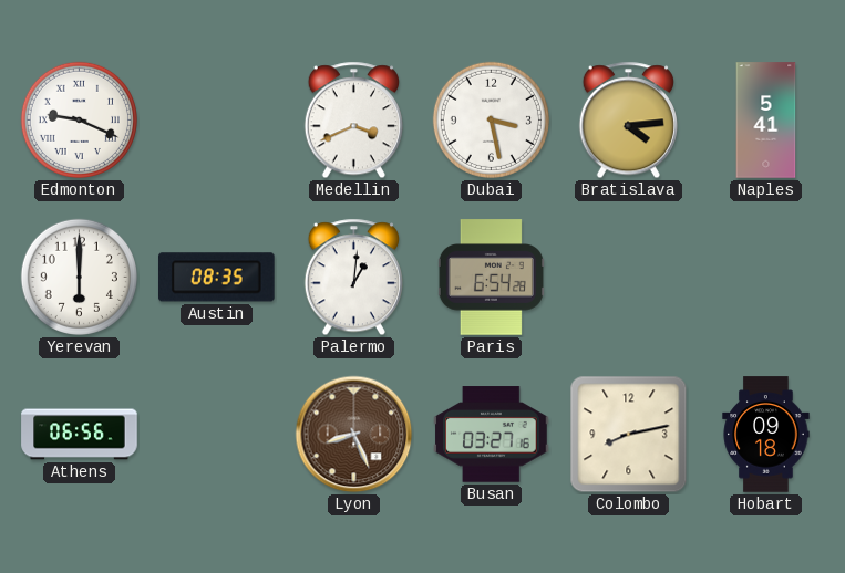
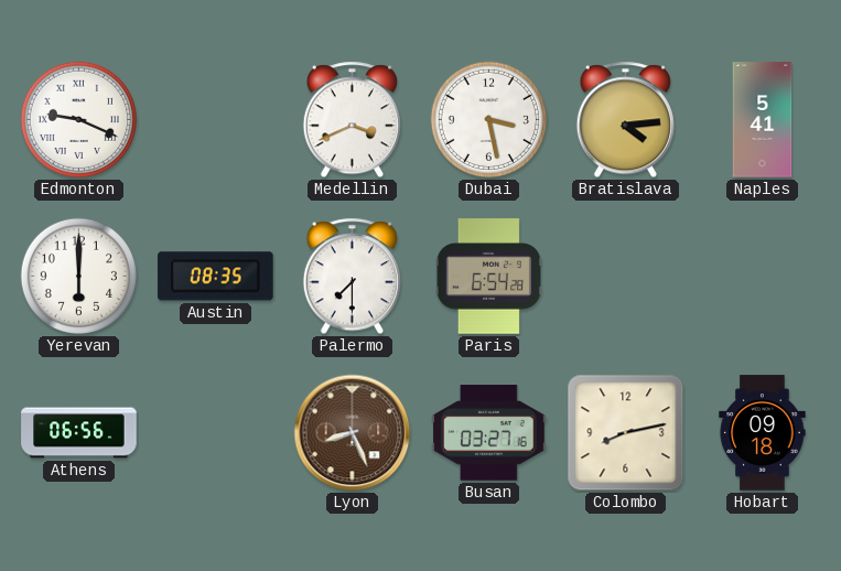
Palermo: 1:01 -> 7:30
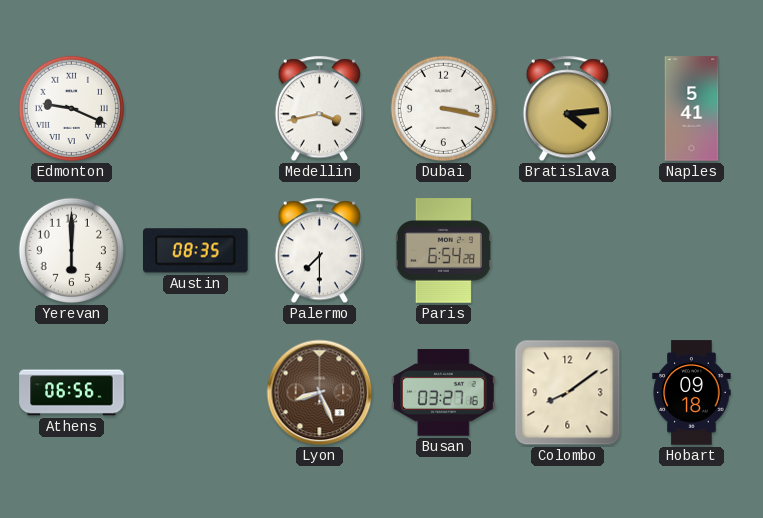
Medellin: 3:41 -> 3:43
Dubai: 3:28 -> 3:17
Colombo: 8:13 -> 8:09
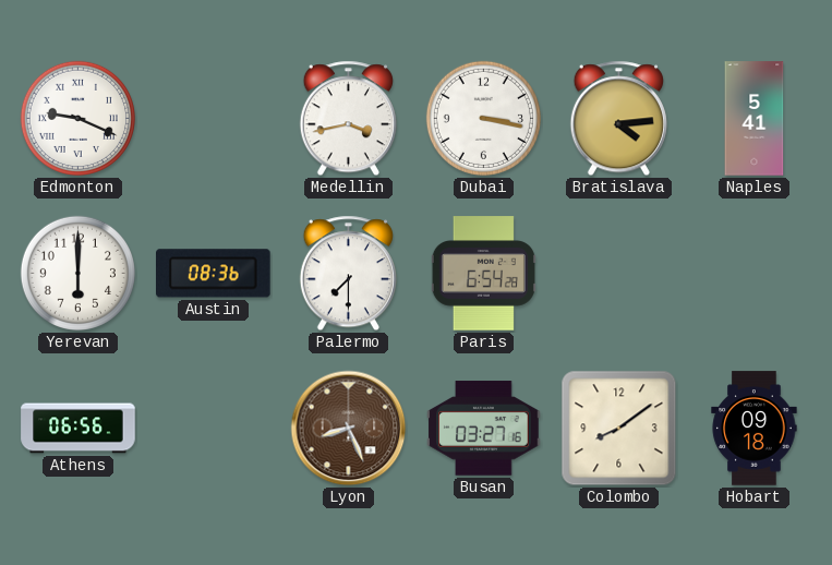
Austin: 08:35 -> 08:36
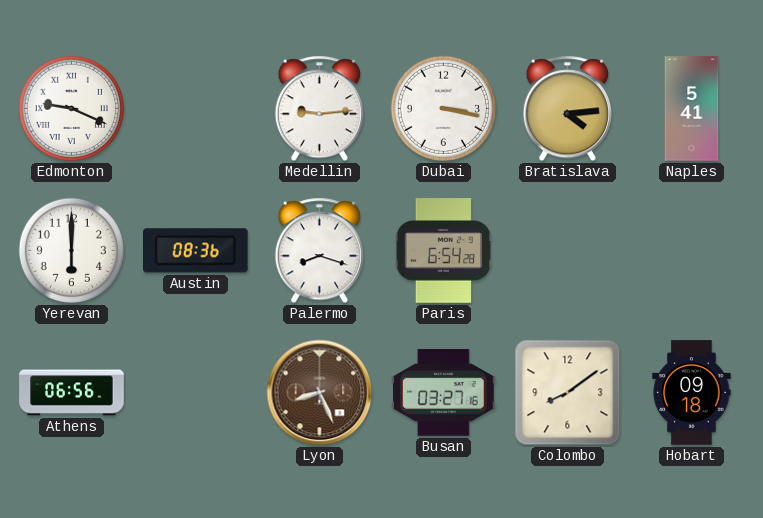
Medellin: 3:43 -> 9:14
Palermo: 7:30 -> 8:18
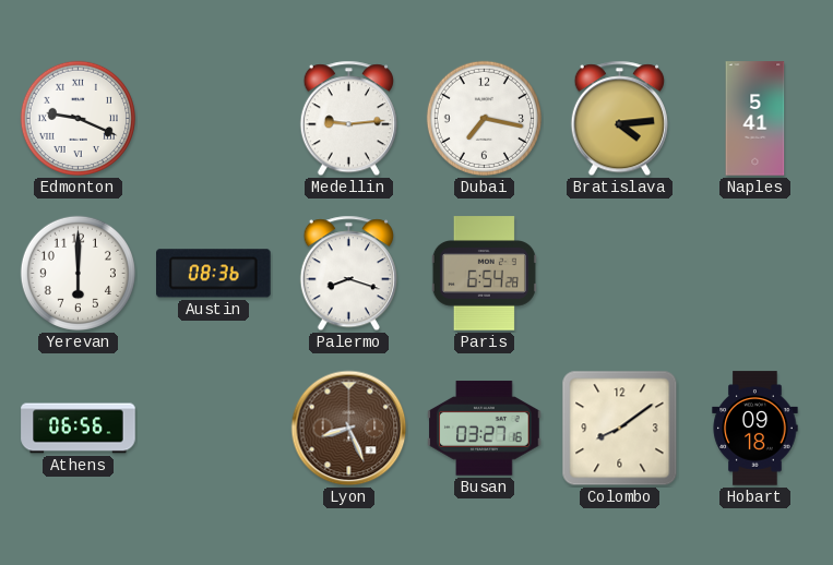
Dubai: 3:17 -> 7:17
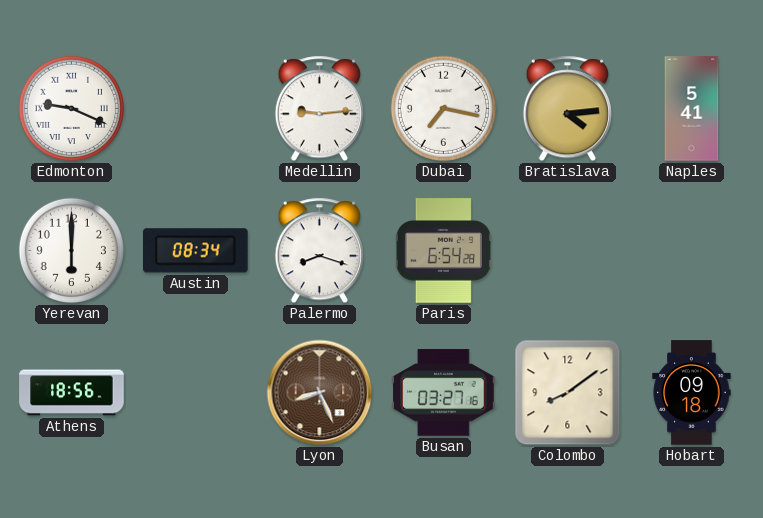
Austin: 08:36 -> 08:34
Athens: 06:56 -> 18:56
